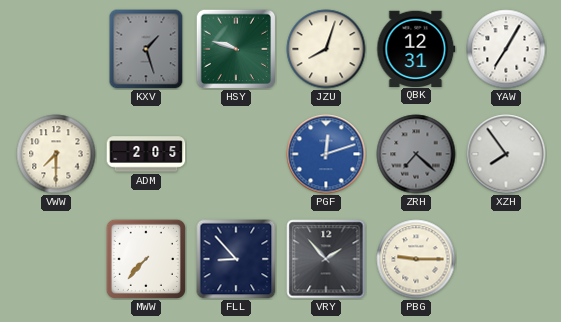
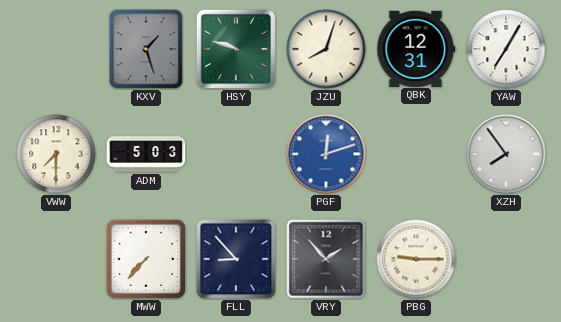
ADM: 2:05 -> 5:03
ZRH: 7:22 -> none
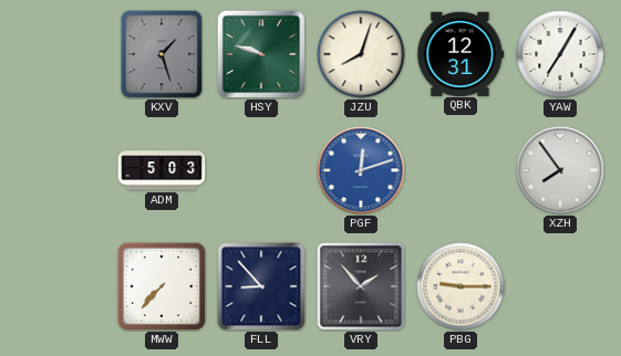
VWW: 7:30 -> none
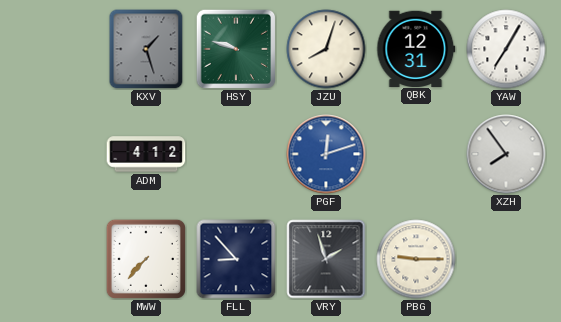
ADM: 5:03 -> 4:12
VRY: 1:53 -> 1:57
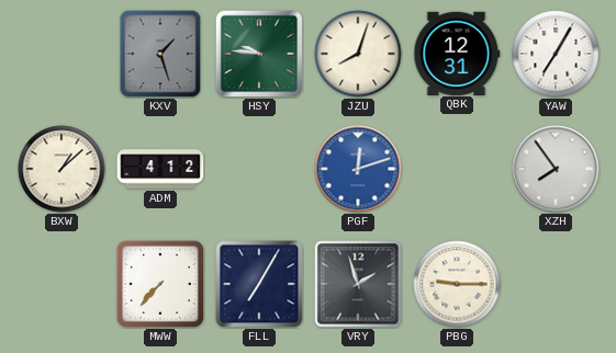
HSY: 9:48 -> 9:46
BXW: none -> 1:08
FLL: 8:53 -> 7:05
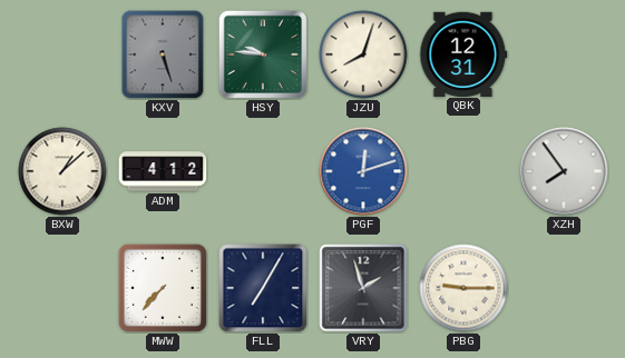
KXV: 1:27 -> 5:27
YAW: 7:05 -> none
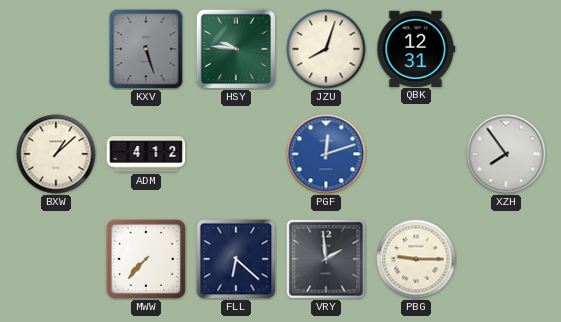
FLL: 7:05 -> 6:22
VRY: 1:57 -> 1:59
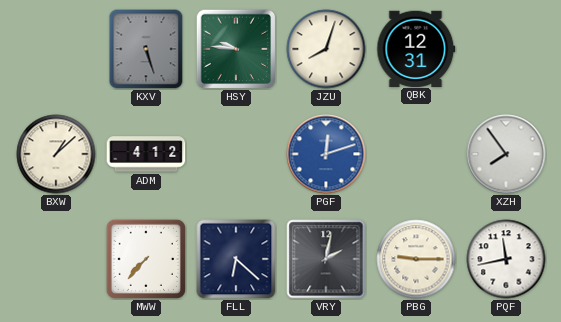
VRY: 1:59 -> 2:02
PQF: none -> 11:43
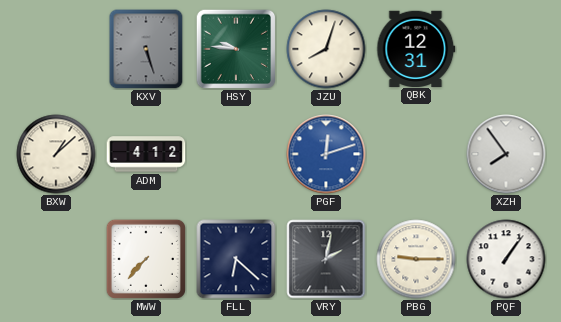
PQF: 11:43 -> 1:06
